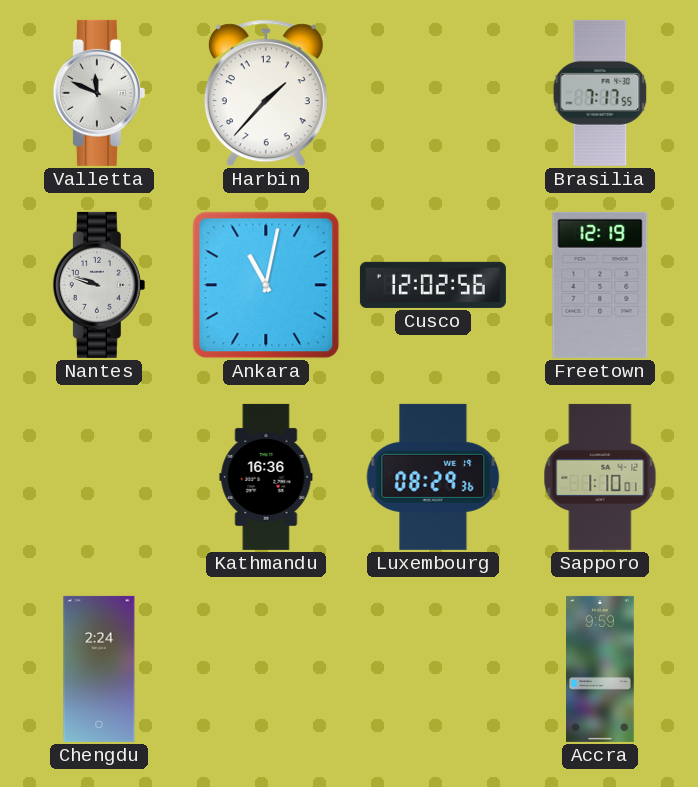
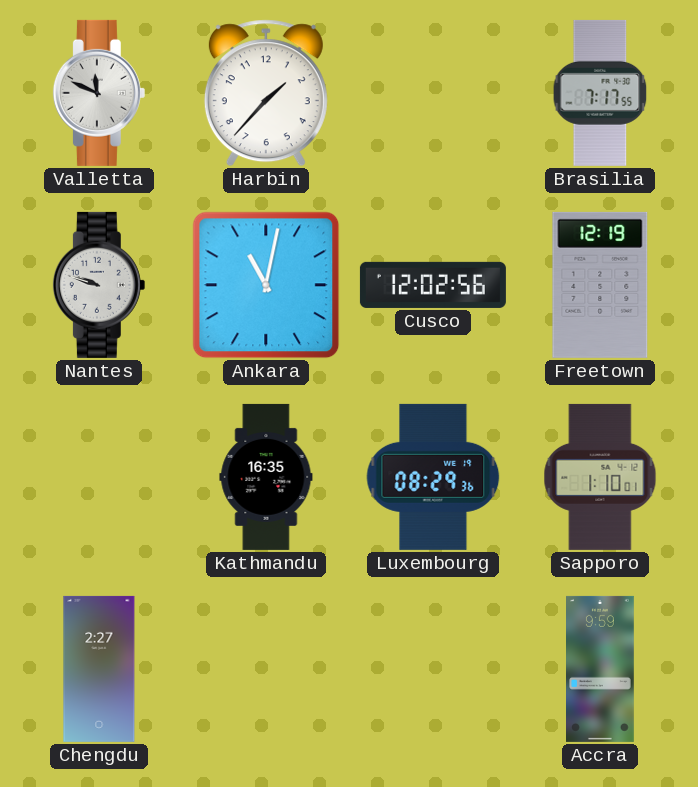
Kathmandu: 16:36 -> 16:35
Chengdu: 2:24 -> 2:27
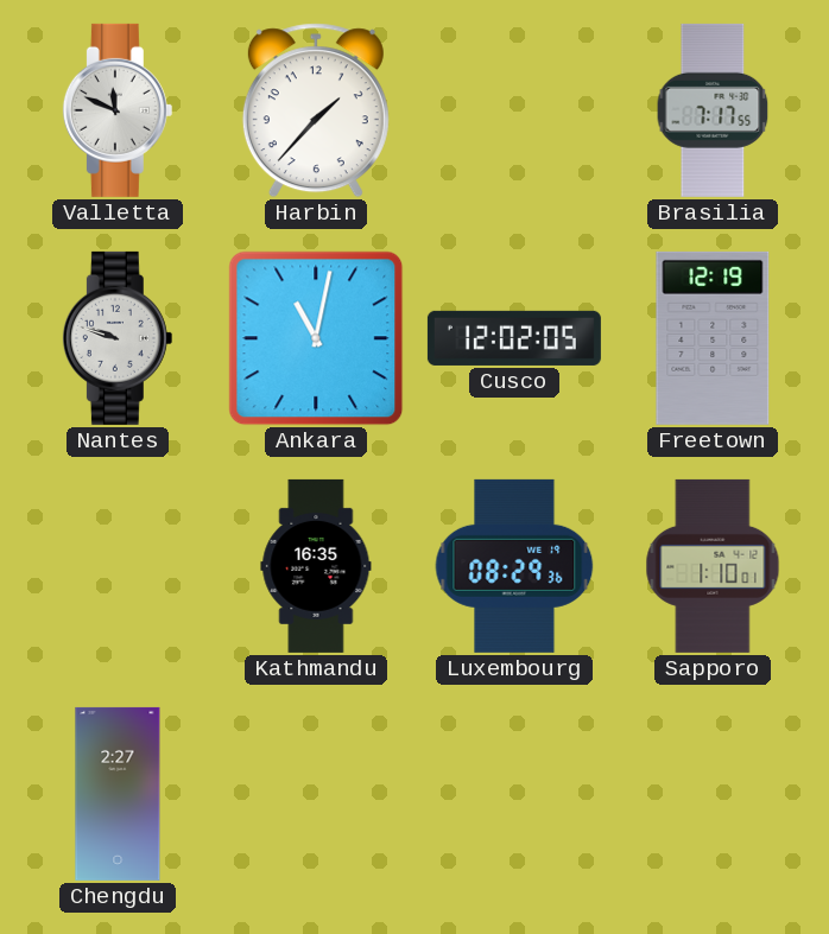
Cusco: 12:02:56 -> 12:02:05
Accra: 9:59 -> none
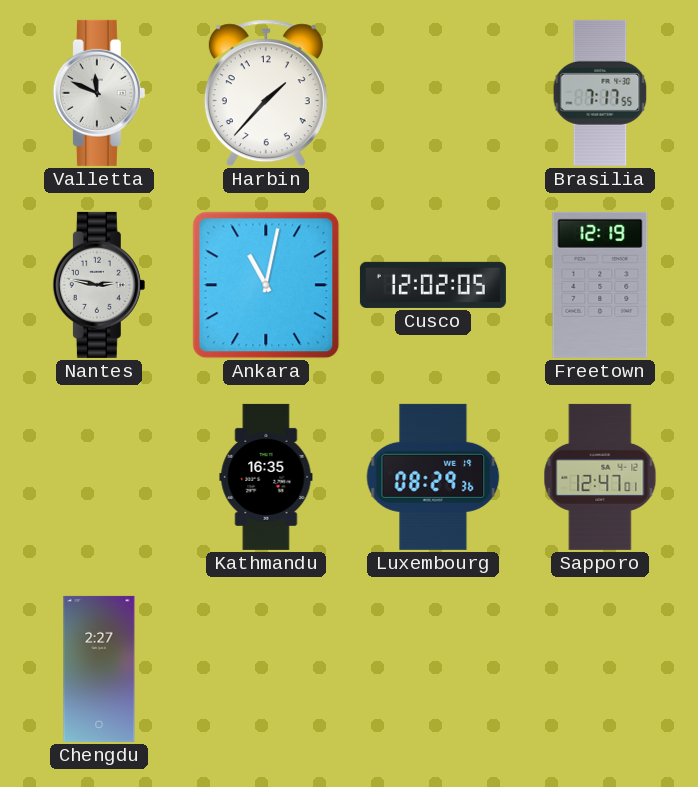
Nantes: 9:48 -> 2:47
Sapporo: 1:10 -> 12:47
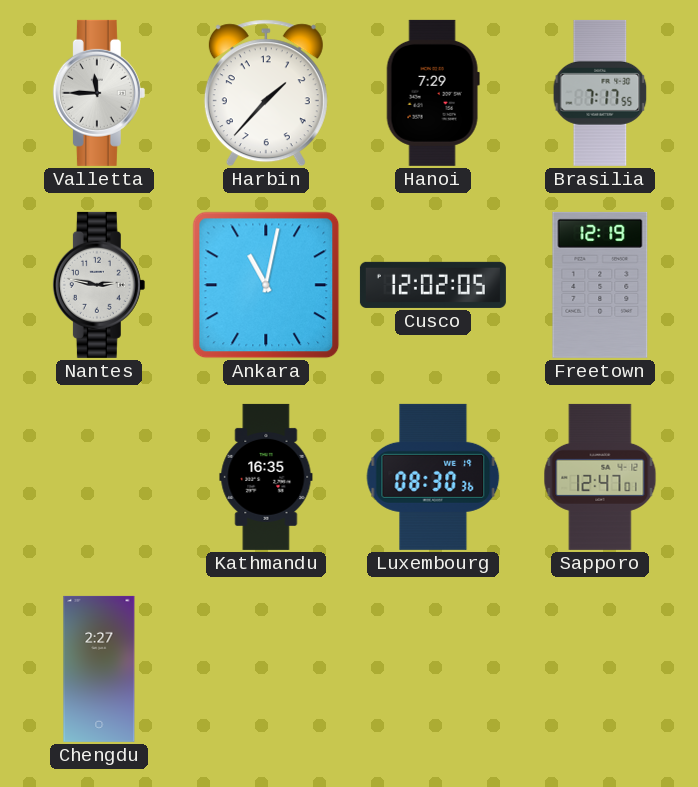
Valletta: 11:49 -> 11:45
Hanoi: none -> 7:29
Luxembourg: 08:29 -> 08:30
